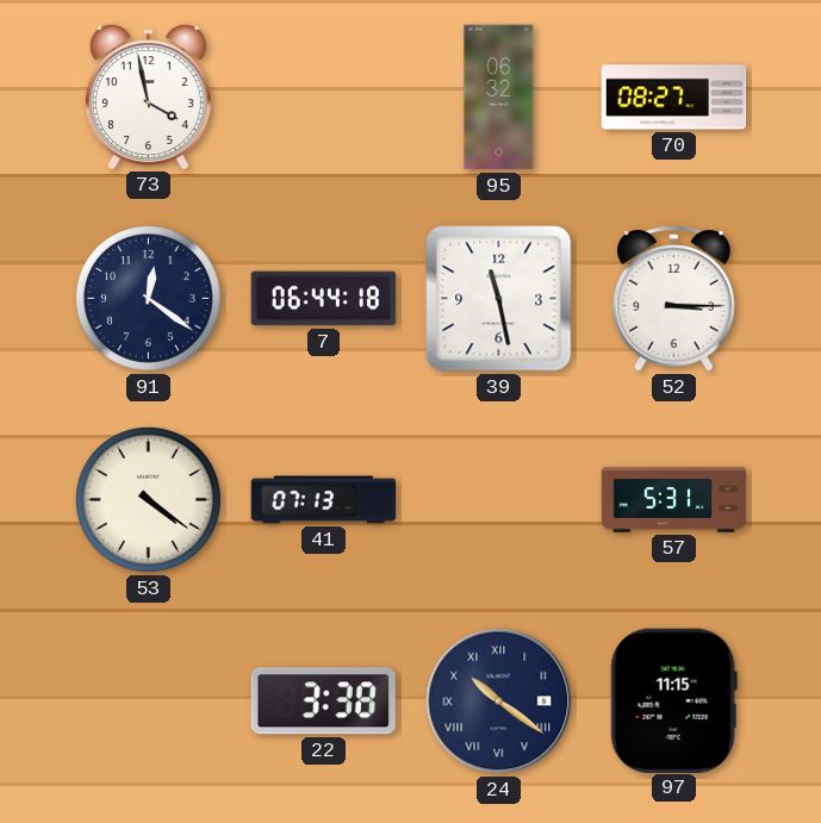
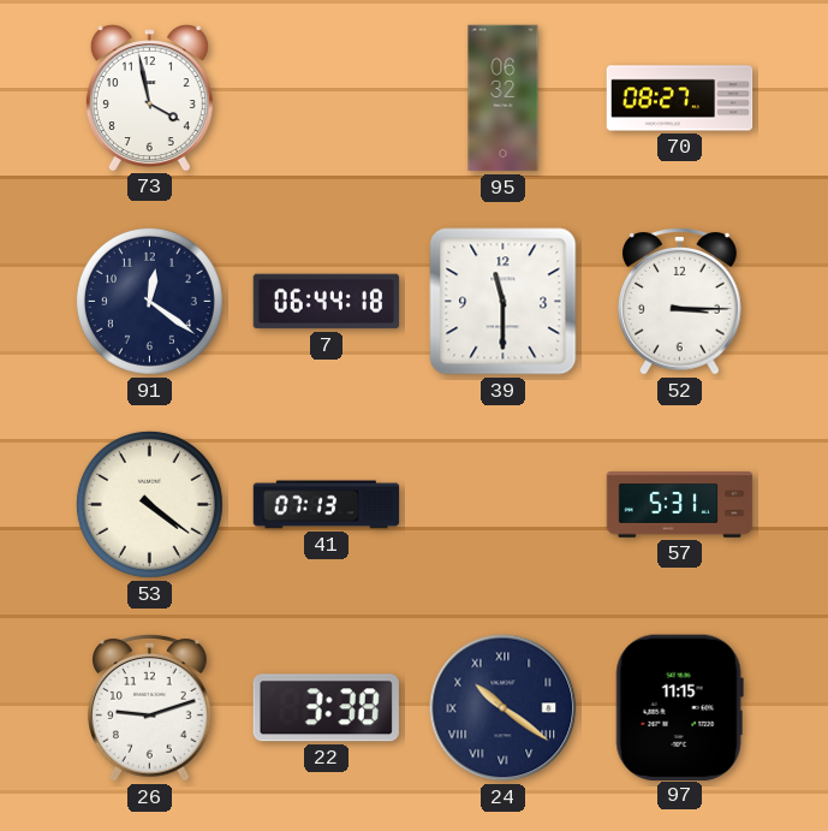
39: 11:28 -> 11:30
26: none -> 9:12
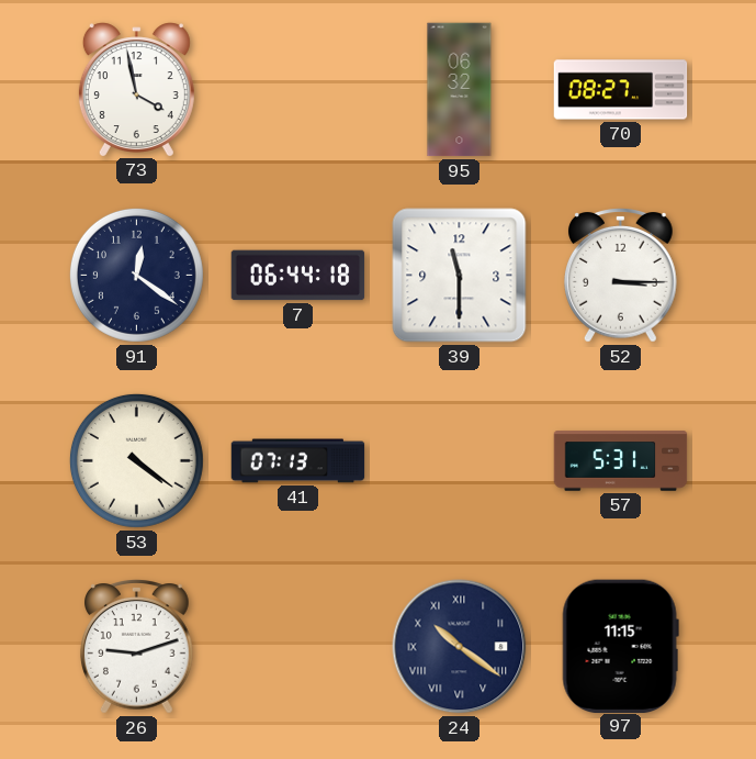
22: 3:38 -> none
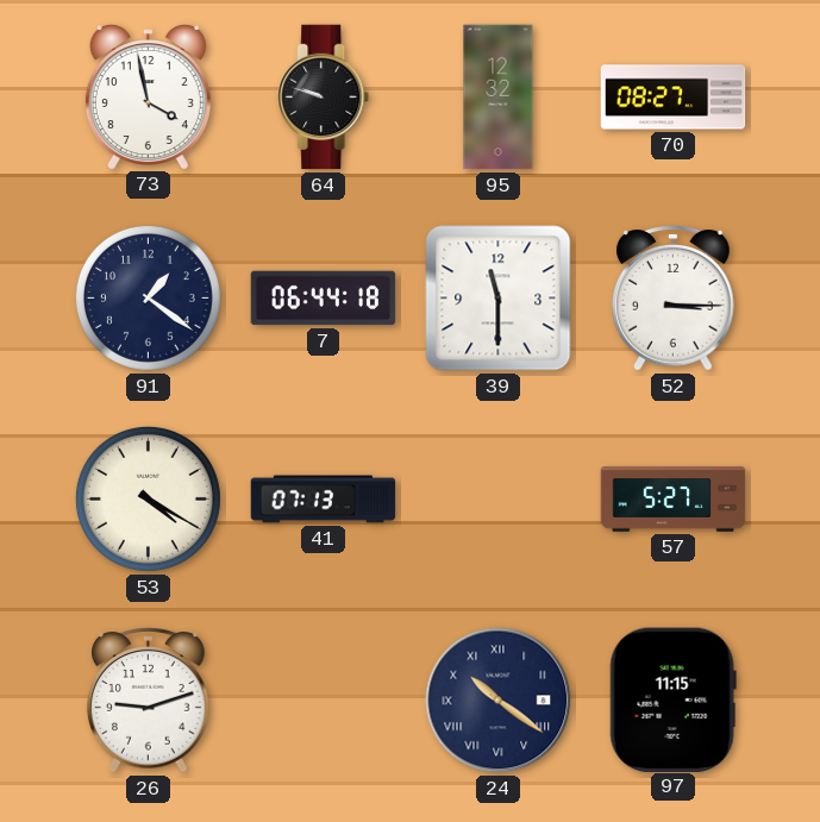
64: none -> 9:48
95: 06:32 -> 12:32
91: 12:21 -> 1:21
53: 4:21 -> 4:20
57: 5:31 -> 5:27
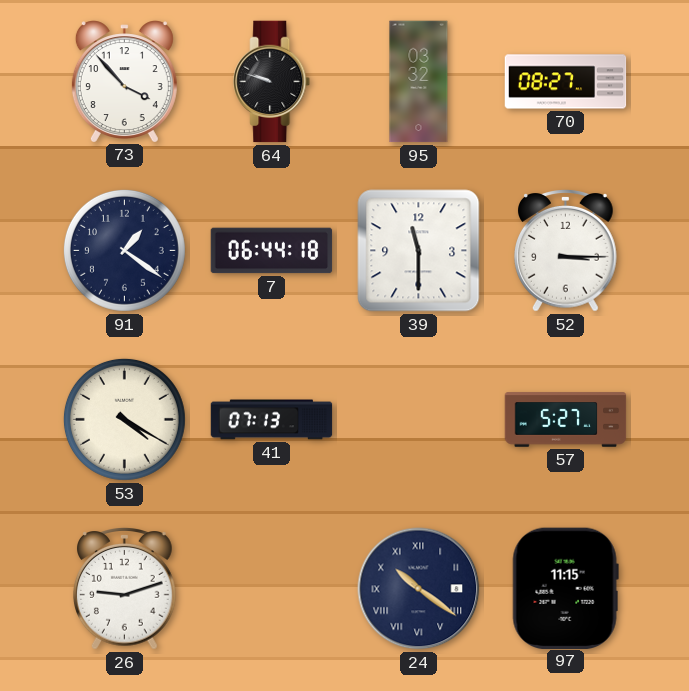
73: 3:58 -> 3:53
95: 12:32 -> 03:32
